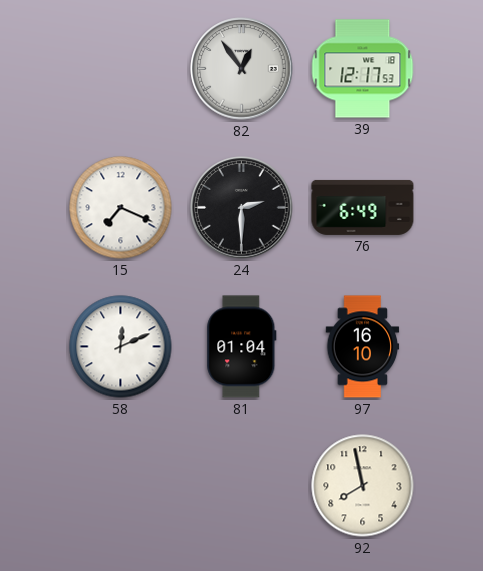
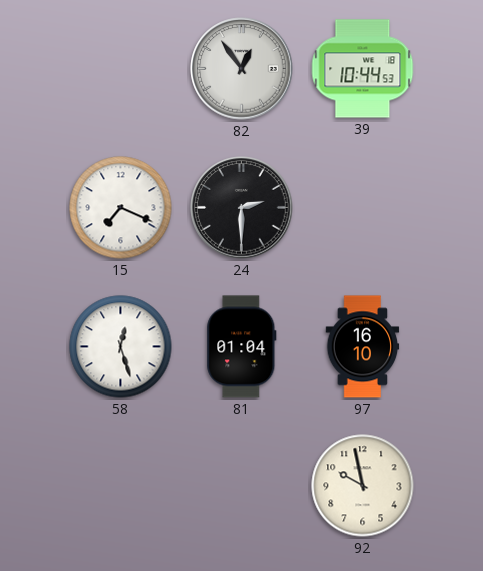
39: 12:17 -> 10:44
76: 6:49 -> none
58: 12:11 -> 12:27
92: 7:58 -> 9:58
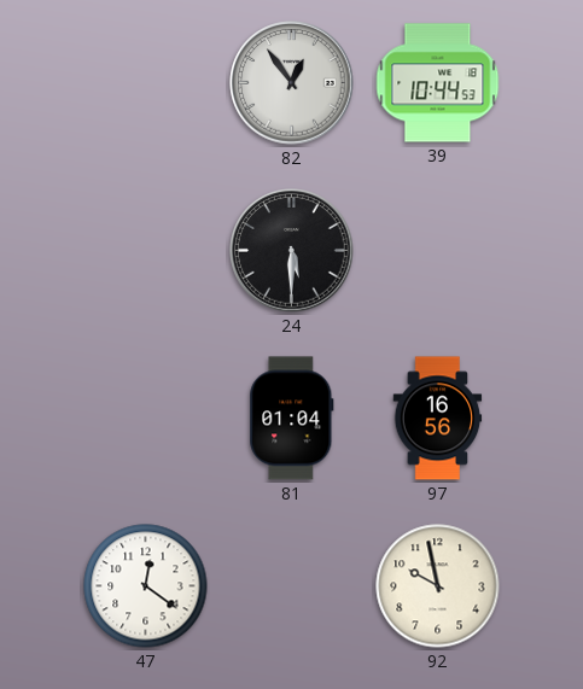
15: 7:19 -> none
24: 2:30 -> 5:30
58: 12:27 -> none
97: 16:10 -> 16:56
47: none -> 12:21
